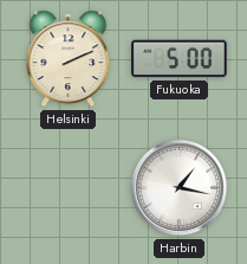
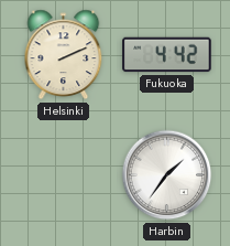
Fukuoka: 5:00 -> 4:42
Harbin: 1:17 -> 1:36
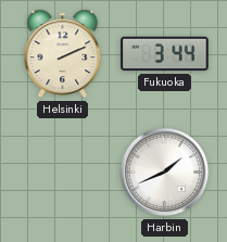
Fukuoka: 4:42 -> 3:44
Harbin: 1:36 -> 1:41
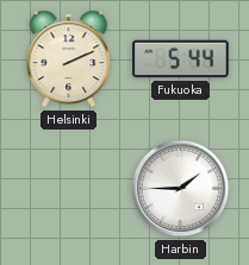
Fukuoka: 3:44 -> 5:44
Harbin: 1:41 -> 1:45
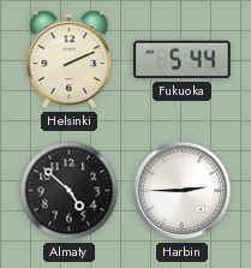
Almaty: none -> 4:52
Harbin: 1:45 -> 2:45
